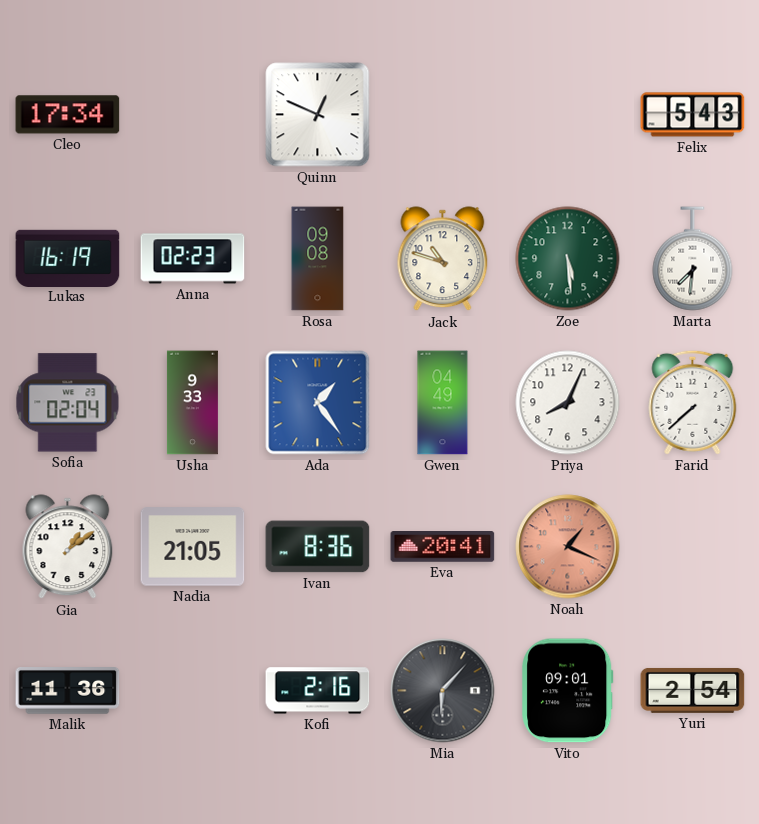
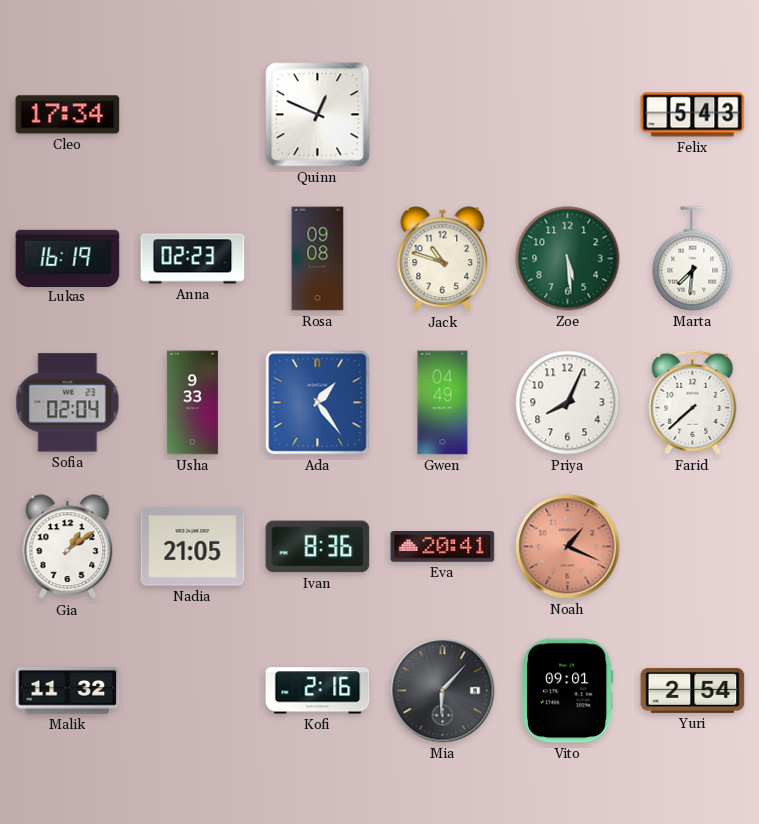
Malik: 11:36 -> 11:32
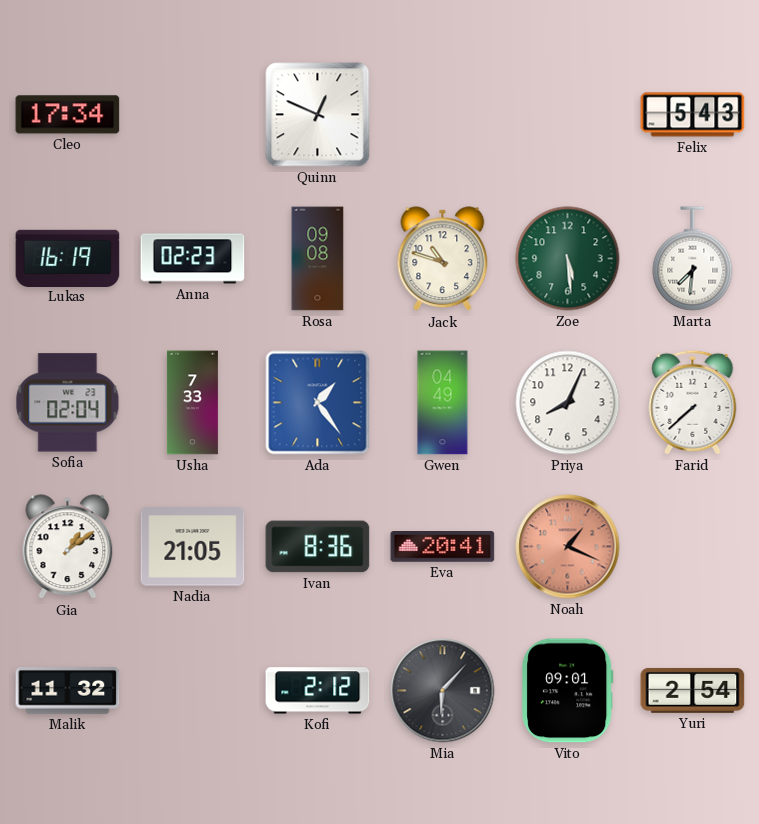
Usha: 9:33 -> 7:33
Kofi: 2:16 -> 2:12
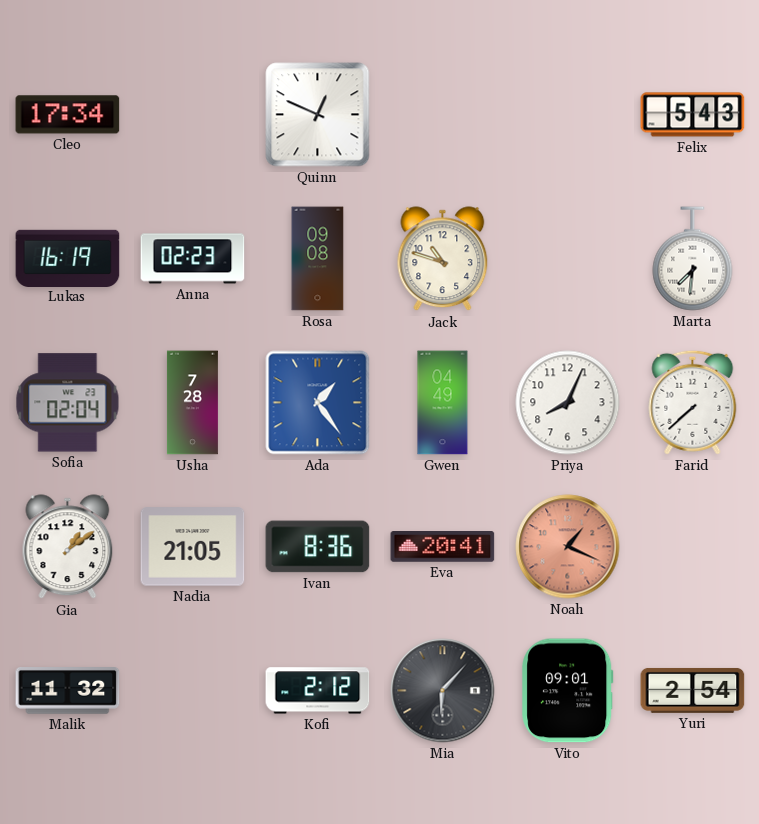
Zoe: 5:29 -> none
Usha: 7:33 -> 7:28
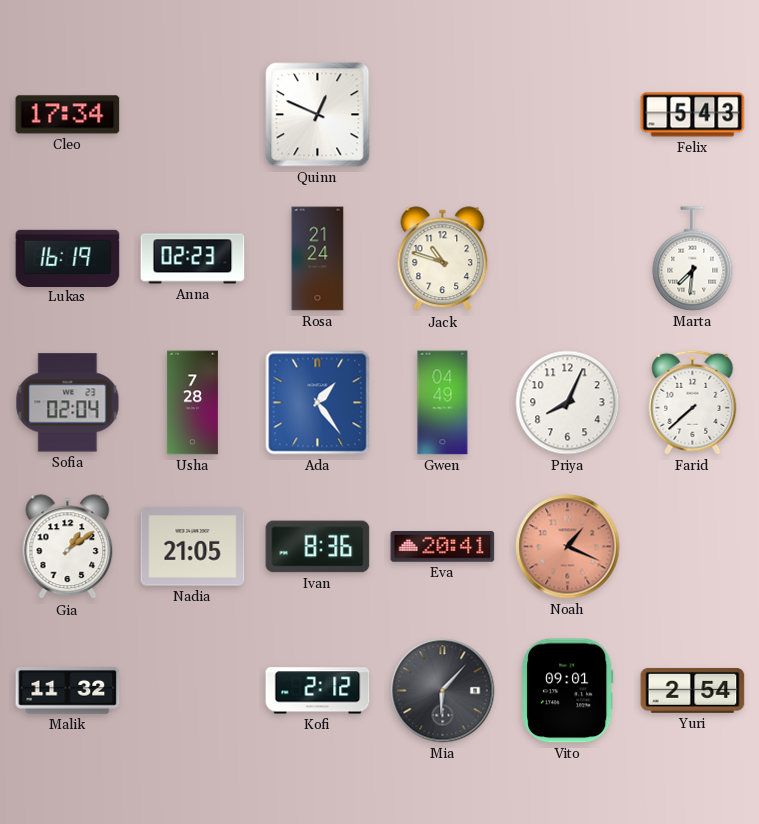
Rosa: 09:08 -> 21:24
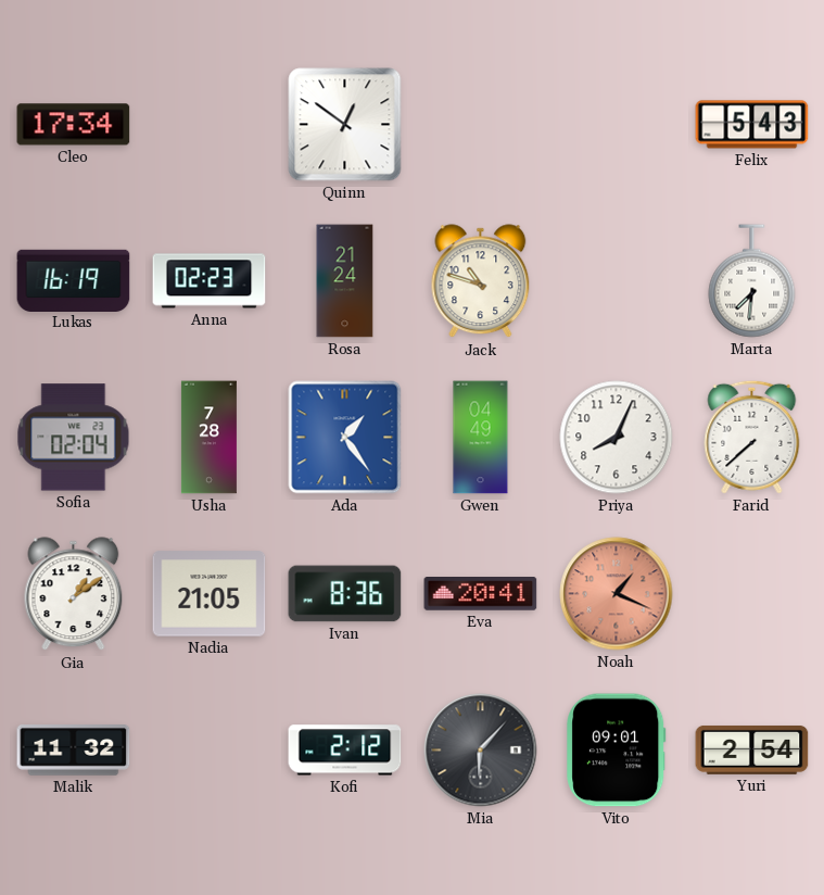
Quinn: 12:49 -> 12:51
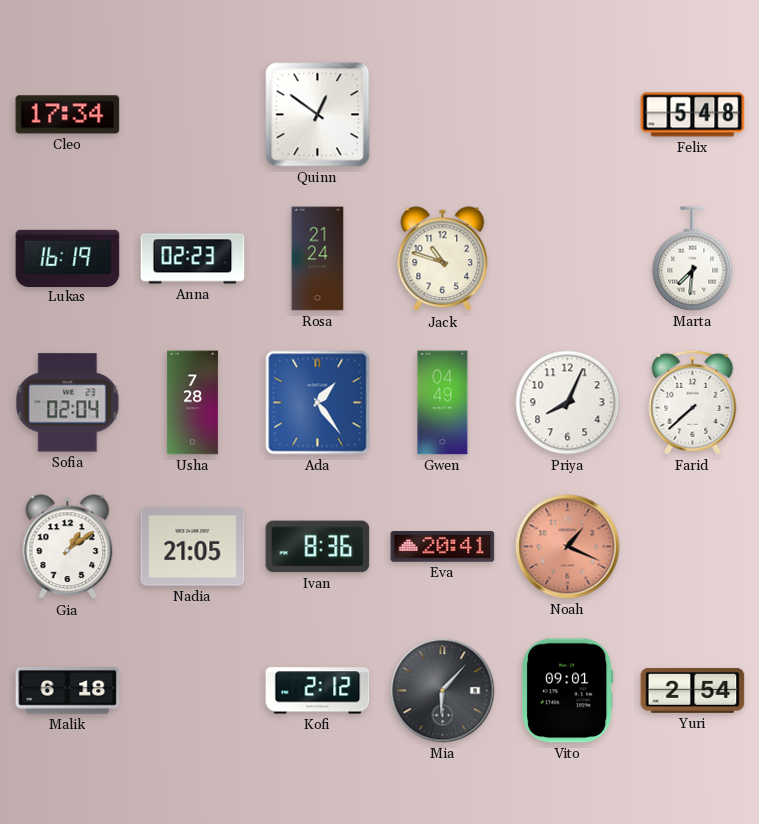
Felix: 5:43 -> 5:48
Malik: 11:32 -> 6:18
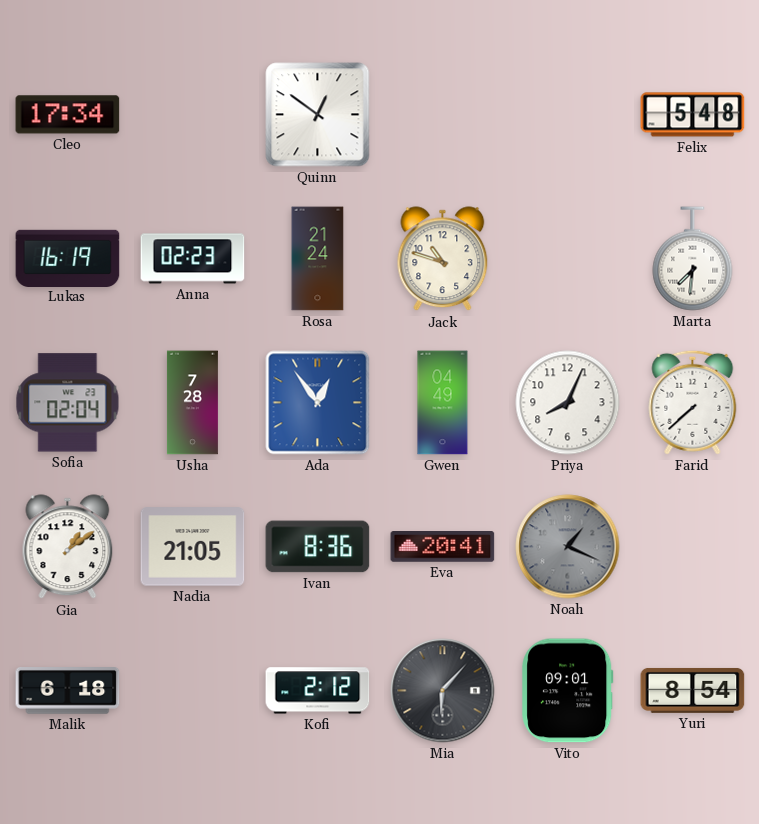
Ada: 1:24 -> 12:54
Noah dial: salmon -> grey
Yuri: 2:54 -> 8:54
